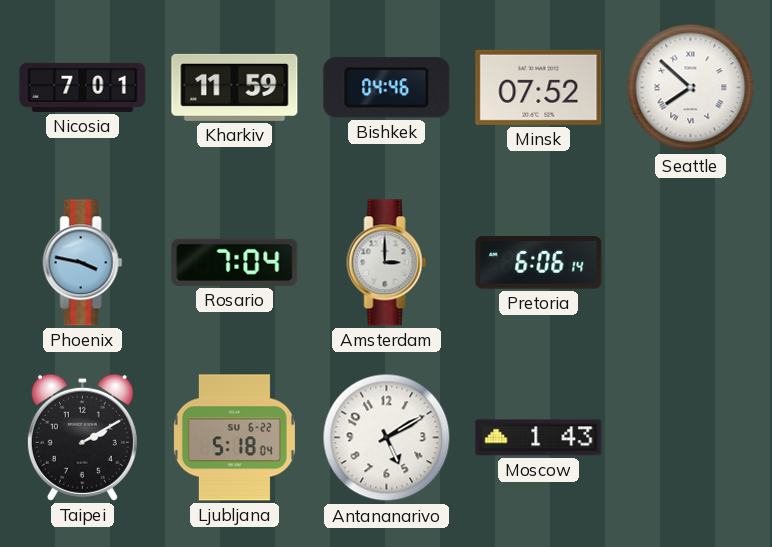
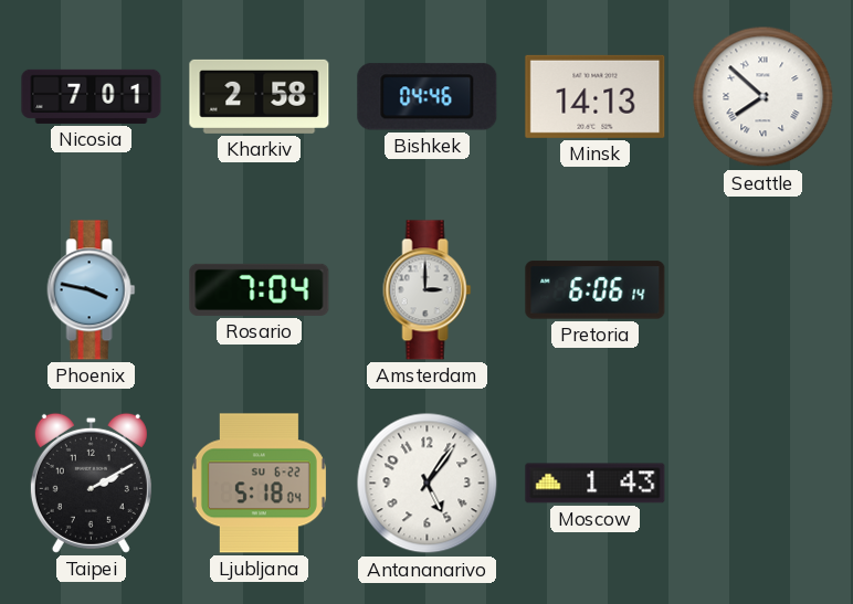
Kharkiv: 11:59 -> 2:58
Minsk: 07:52 -> 14:13
Antananarivo: 5:10 -> 5:06
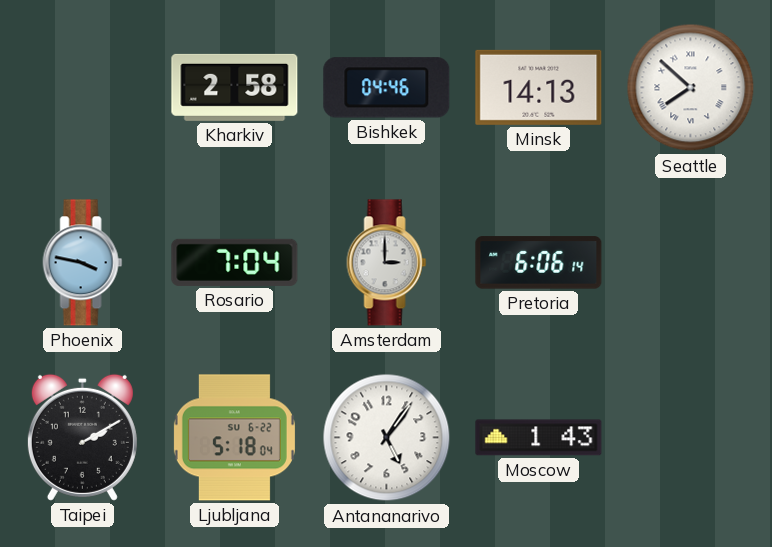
Nicosia: 7:01 -> none
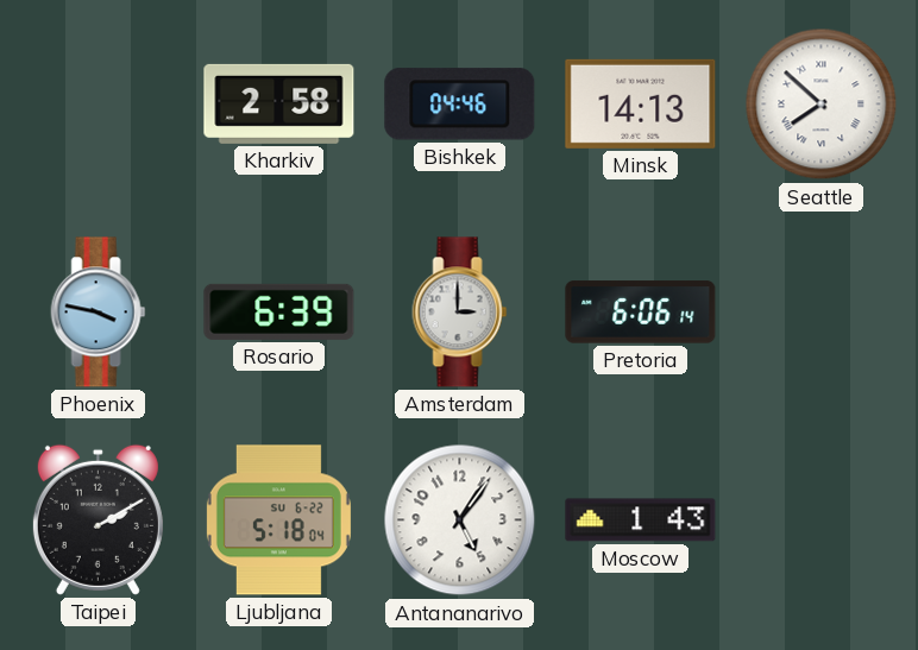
Rosario: 7:04 -> 6:39
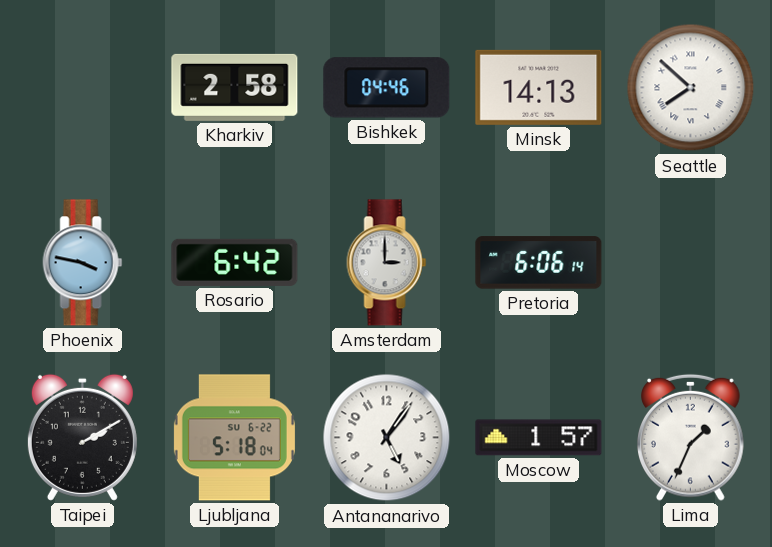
Rosario: 6:39 -> 6:42
Moscow: 1:43 -> 1:57
Lima: none -> 1:34
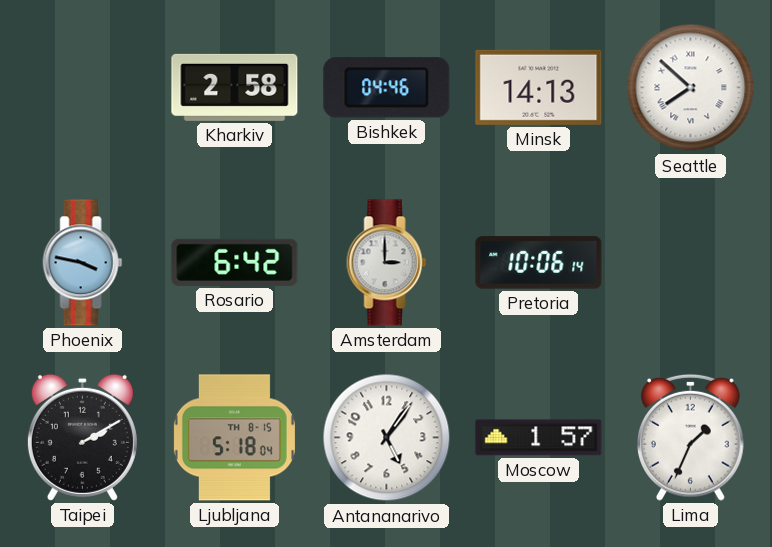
Pretoria: 6:06 -> 10:06
Ljubljana date: SU 6-22 -> TH 8-15
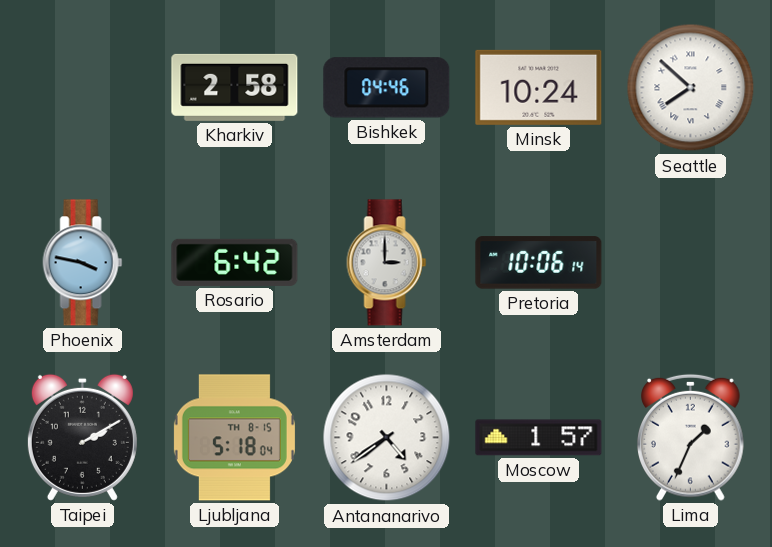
Minsk: 14:13 -> 10:24
Antananarivo: 5:06 -> 4:39
